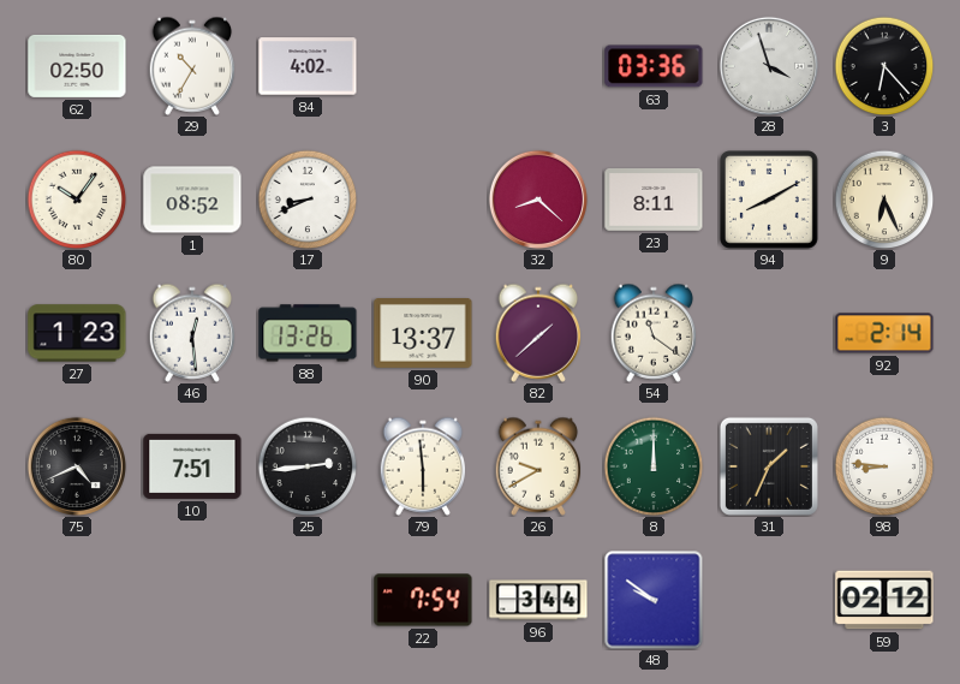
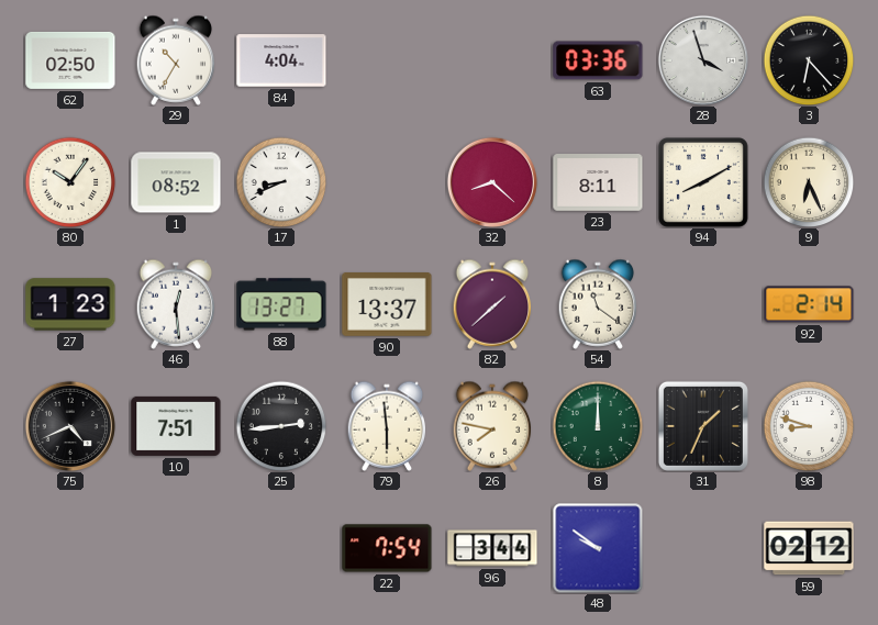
84: 4:02 -> 4:04
88: 13:26 -> 13:27
26: 9:40 -> 7:47
98: 8:46 -> 8:48
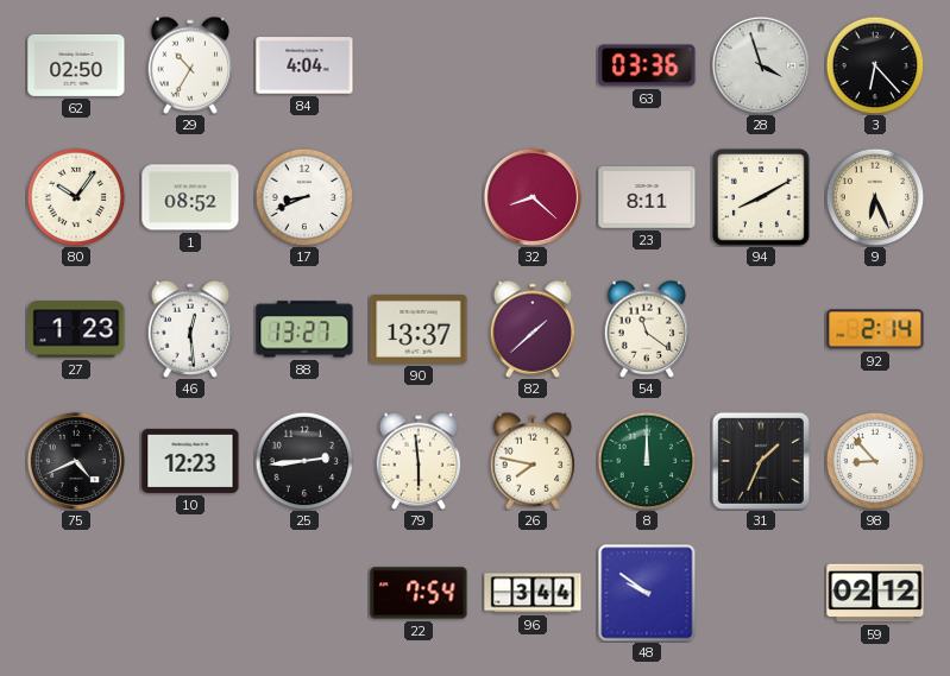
10: 7:51 -> 12:23
98: 8:48 -> 8:53
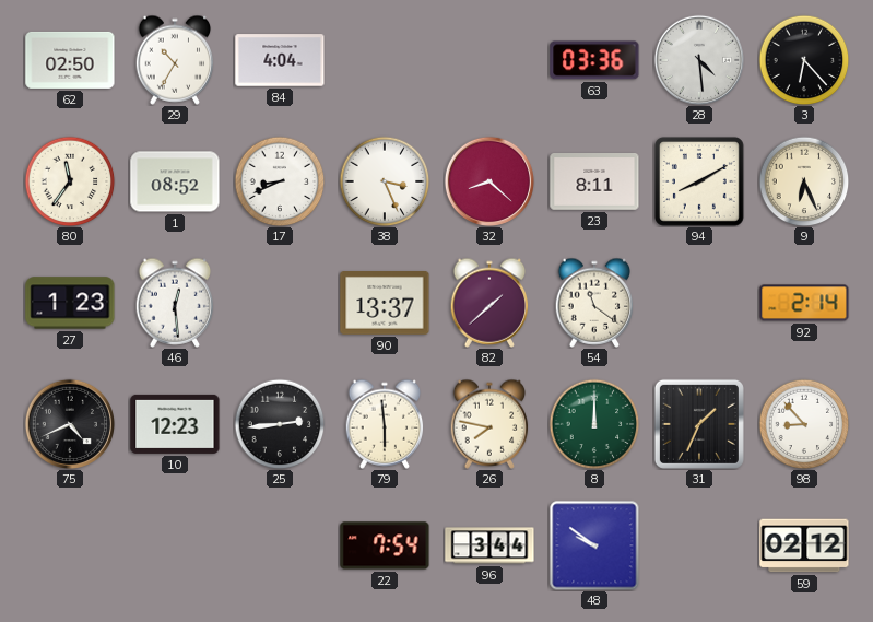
28: 3:57 -> 4:29
80: 10:06 -> 11:36
38: none -> 3:26
88: 13:27 -> none
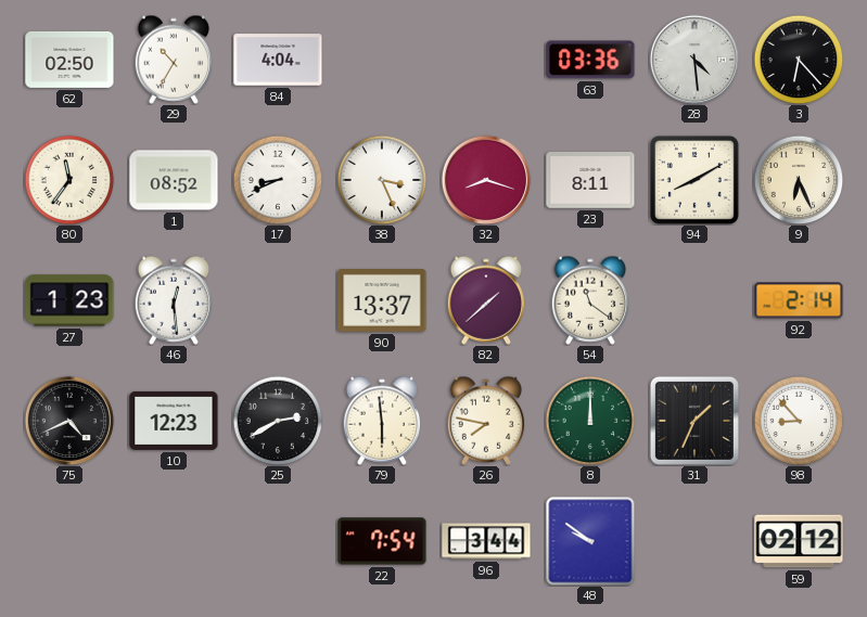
32: 8:22 -> 8:18
25: 2:44 -> 2:40
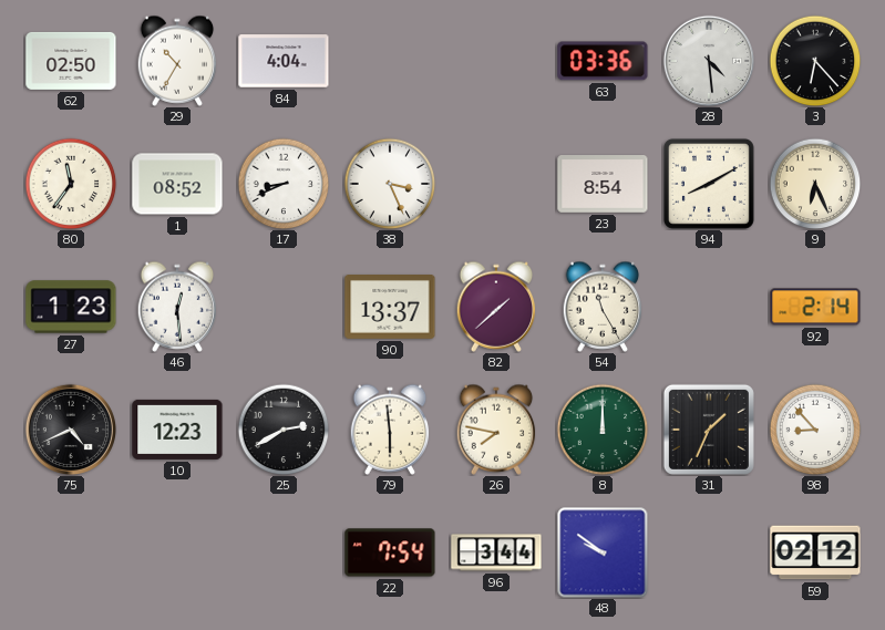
32: 8:18 -> none
23: 8:11 -> 8:54
54: 11:21 -> 11:25
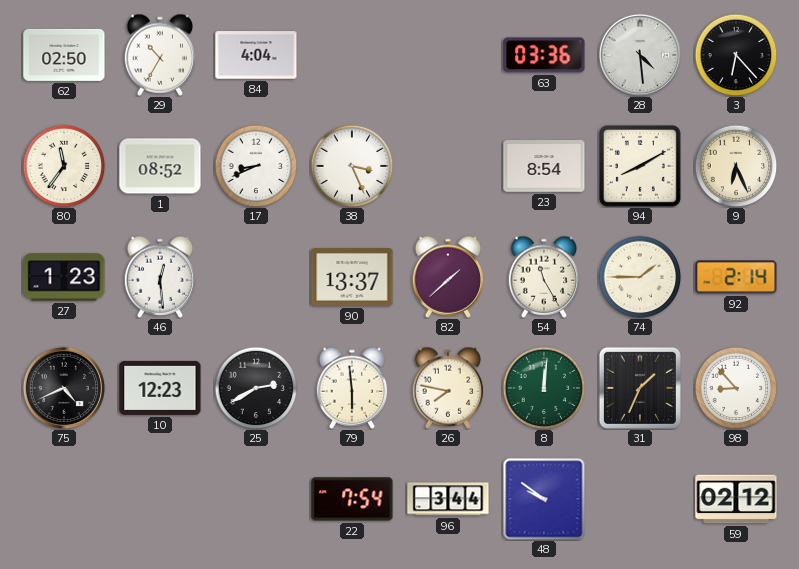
74: none -> 1:45
8: 12:00 -> 12:01
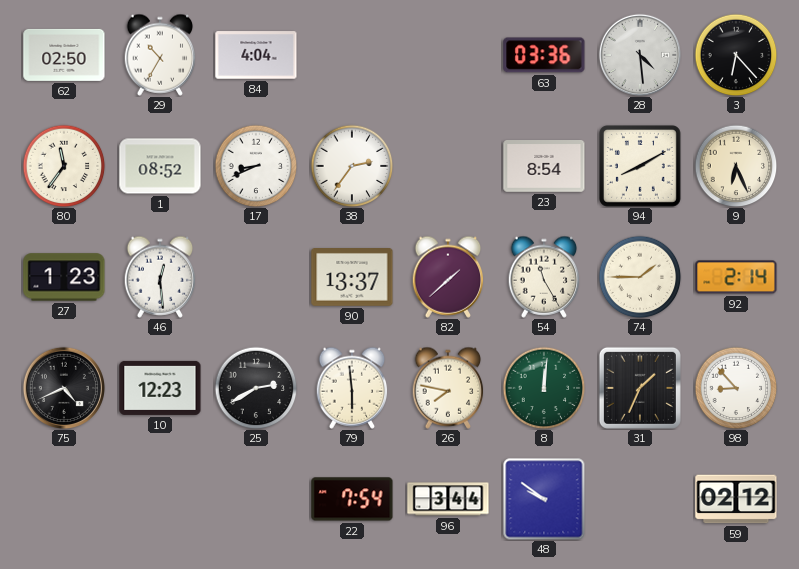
38: 3:26 -> 2:36
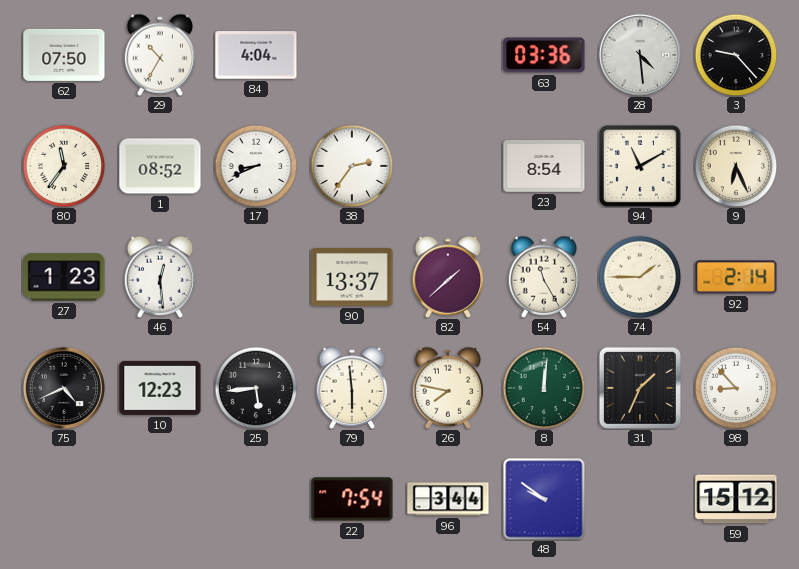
62: 02:50 -> 07:50
3: 6:23 -> 9:23
94: 8:10 -> 11:10
25: 2:40 -> 5:44
59: 02:12 -> 15:12
